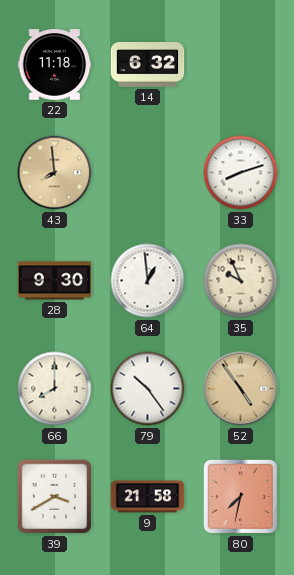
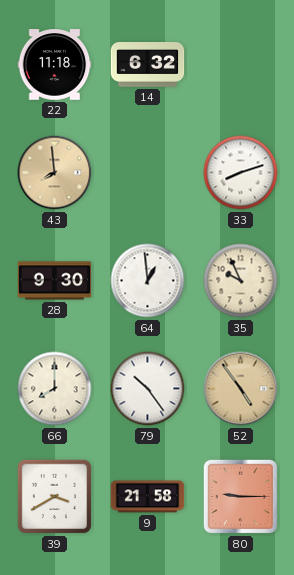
80: 7:32 -> 9:15
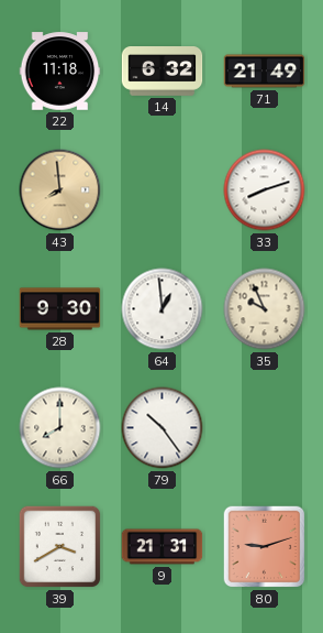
71: none -> 21:49
52: 4:54 -> none
9: 21:58 -> 21:31
80: 9:15 -> 9:12
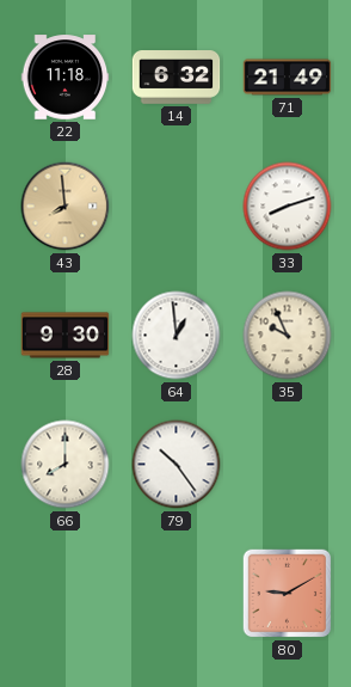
39: 3:40 -> none
9: 21:31 -> none
80: 9:12 -> 9:10
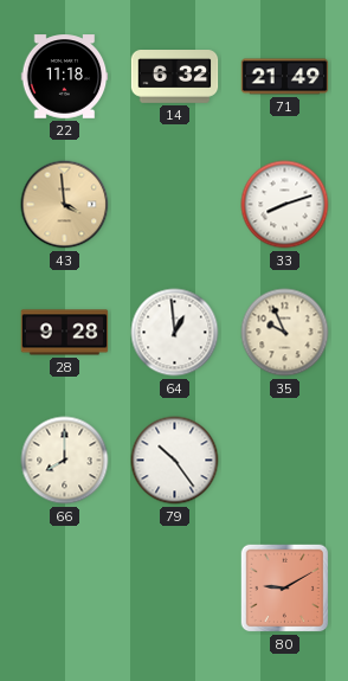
43: 7:59 -> 3:59
28: 9:30 -> 9:28
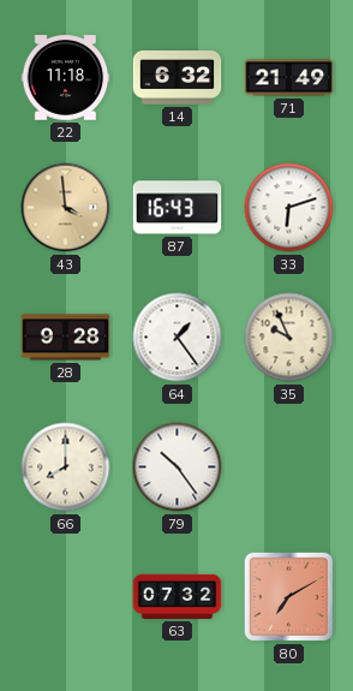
87: none -> 16:43
33: 8:12 -> 6:12
64: 12:59 -> 1:24
63: none -> 07:32
80: 9:10 -> 7:10
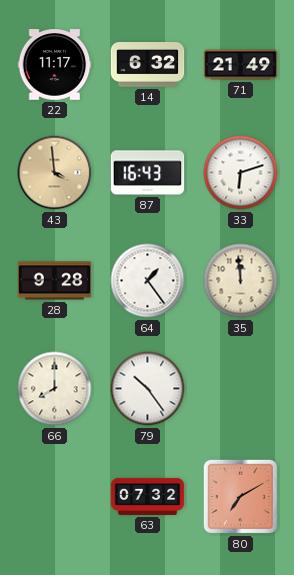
22: 11:18 -> 11:17
35: 9:56 -> 11:59
